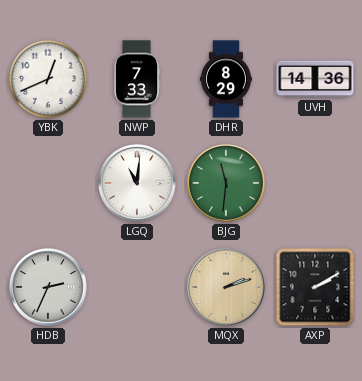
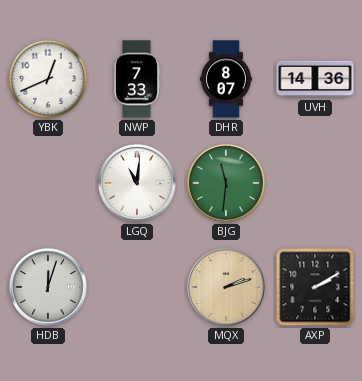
DHR: 8:29 -> 8:07
HDB: 2:34 -> 12:03
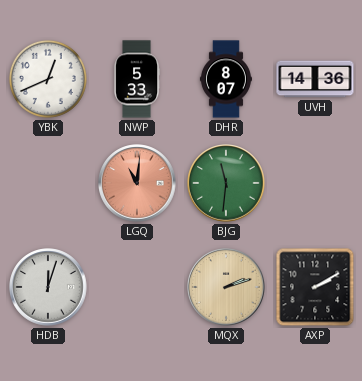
NWP: 7:33 -> 5:33
LGQ dial: white -> salmon
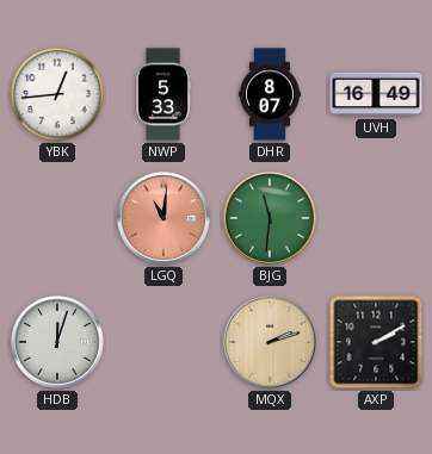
YBK: 12:41 -> 12:44
UVH: 14:36 -> 16:49
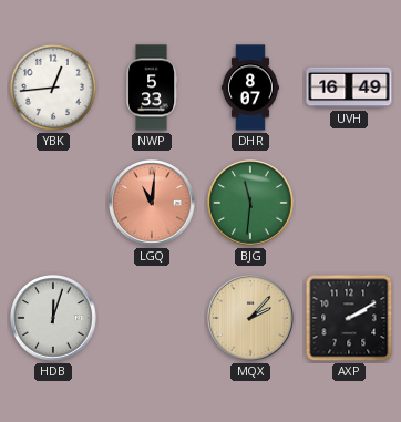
MQX: 2:12 -> 2:07
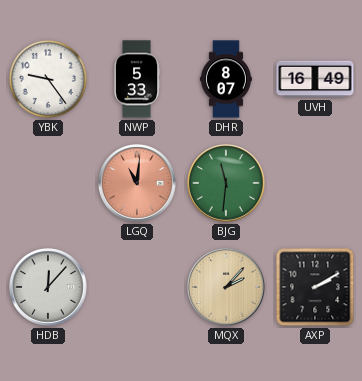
YBK: 12:44 -> 9:24
HDB: 12:03 -> 12:07
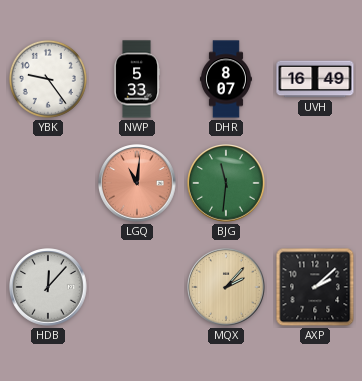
AXP: 2:10 -> 2:08
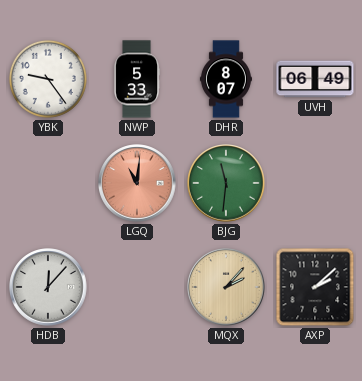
UVH: 16:49 -> 06:49
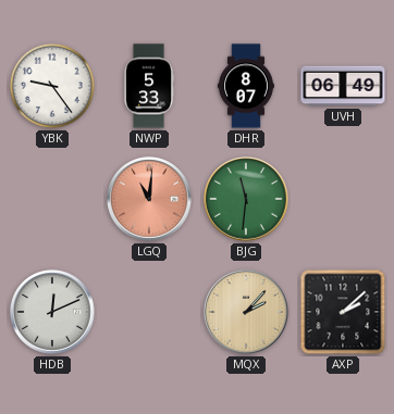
HDB: 12:07 -> 12:11
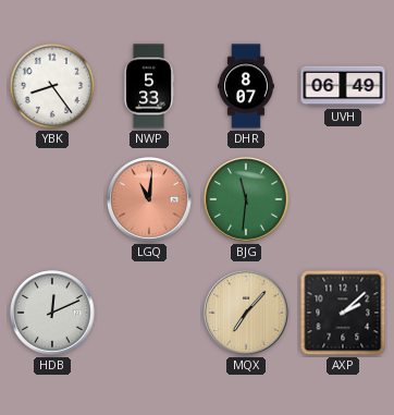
YBK: 9:24 -> 8:24
MQX: 2:07 -> 7:07
